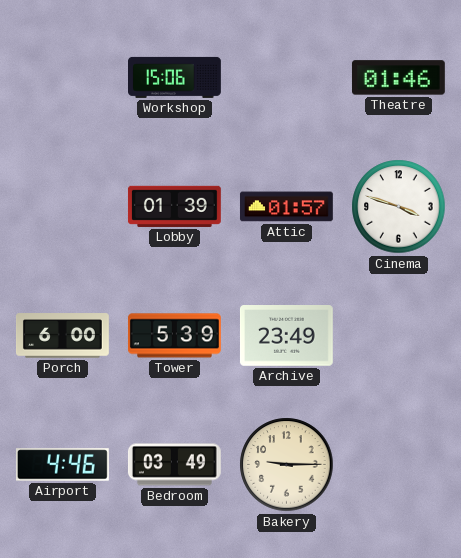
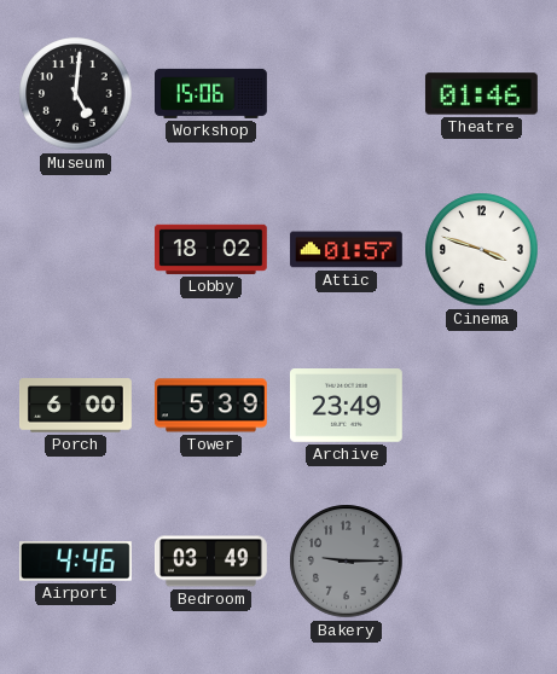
Museum: none -> 5:01
Lobby: 01:39 -> 18:02
Bakery dial: cream -> grey
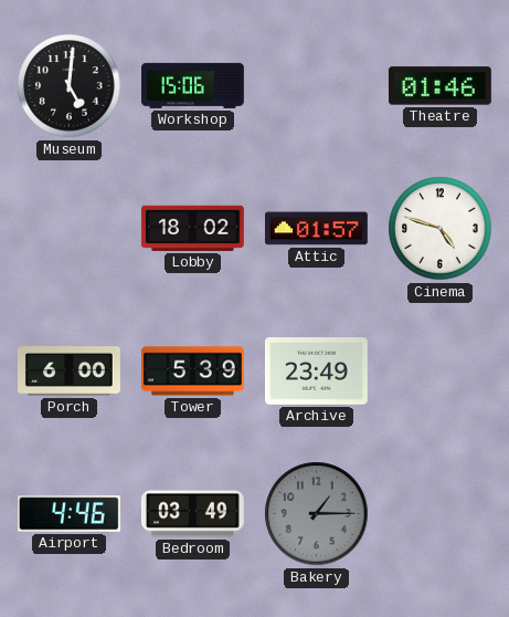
Cinema: 3:48 -> 4:48
Bakery: 9:15 -> 1:15
